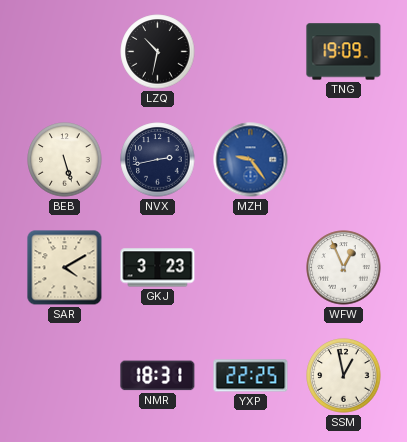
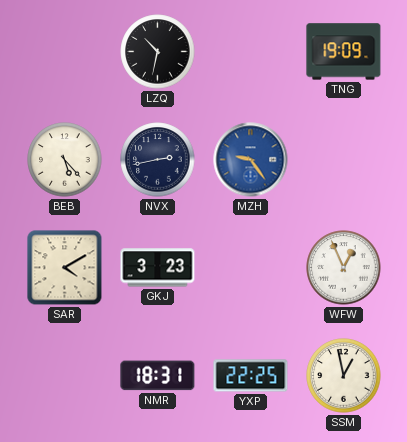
BEB: 5:27 -> 5:23
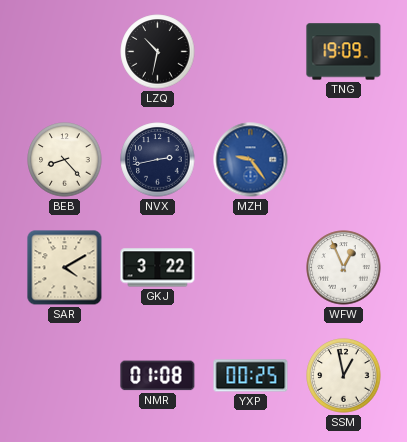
BEB: 5:23 -> 8:23
GKJ: 3:23 -> 3:22
NMR: 18:31 -> 01:08
YXP: 22:25 -> 00:25
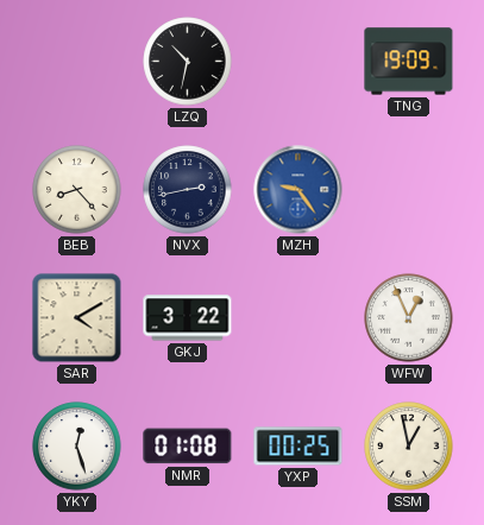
YKY: none -> 12:27
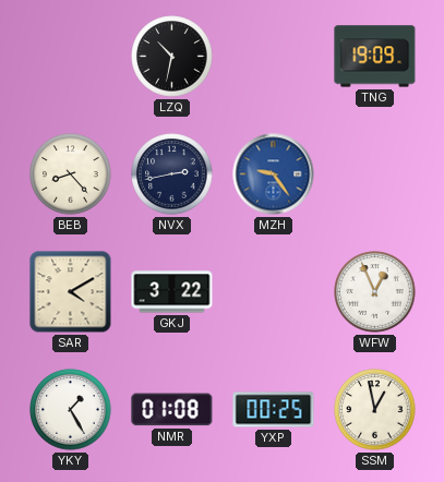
YKY: 12:27 -> 1:25
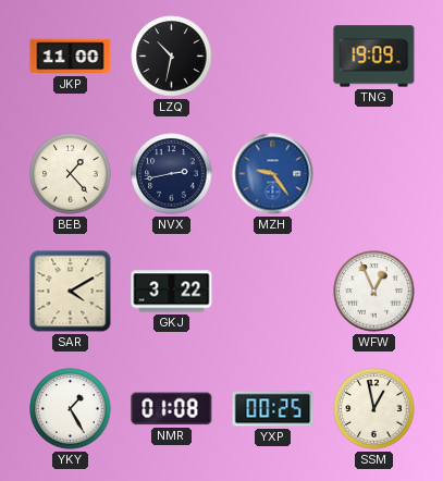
JKP: none -> 11:00
BEB: 8:23 -> 1:23
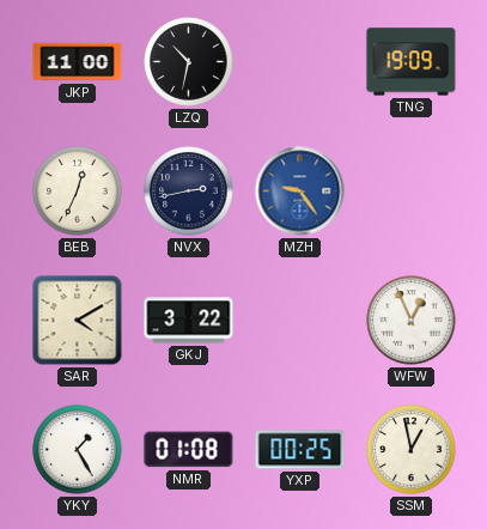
BEB: 1:23 -> 12:34
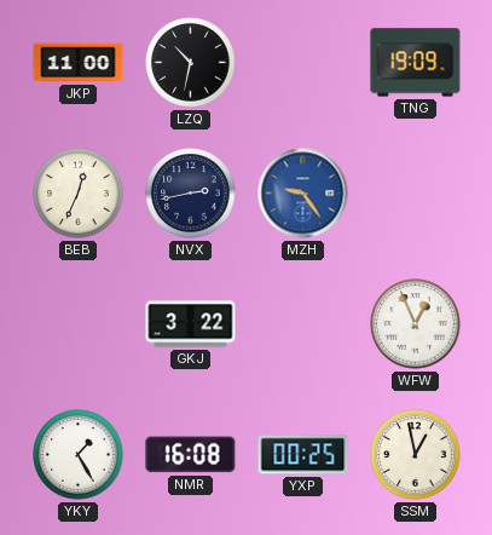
SAR: 4:10 -> none
NMR: 01:08 -> 16:08
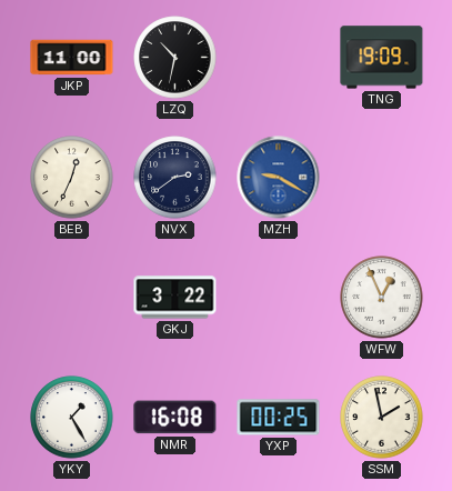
NVX: 2:43 -> 2:39
MZH: 9:24 -> 9:20
SSM: 12:58 -> 1:58
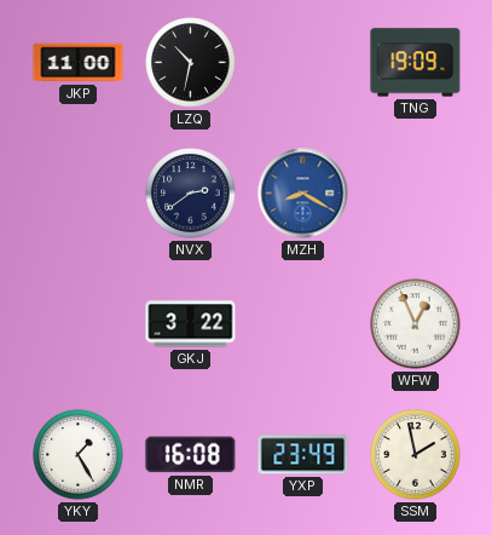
BEB: 12:34 -> none
MZH: 9:20 -> 8:20
YXP: 00:25 -> 23:49
